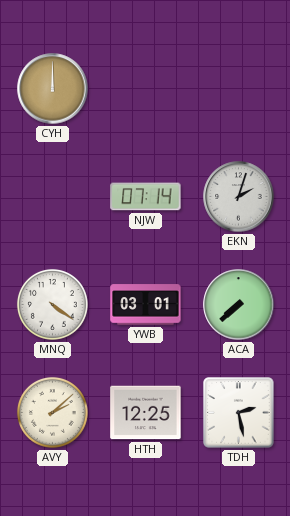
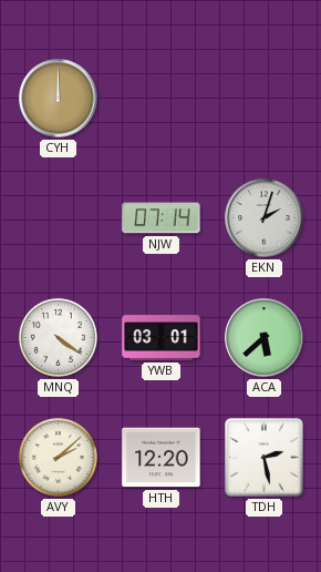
ACA: 7:38 -> 5:38
HTH: 12:25 -> 12:20
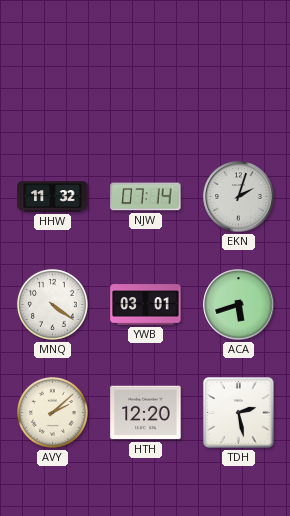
CYH: 12:00 -> none
HHW: none -> 11:32
ACA: 5:38 -> 5:42
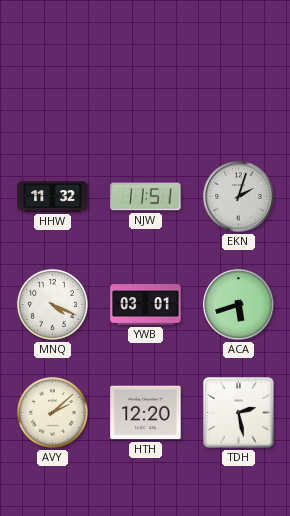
NJW: 07:14 -> 11:51
MNQ: 4:21 -> 4:19
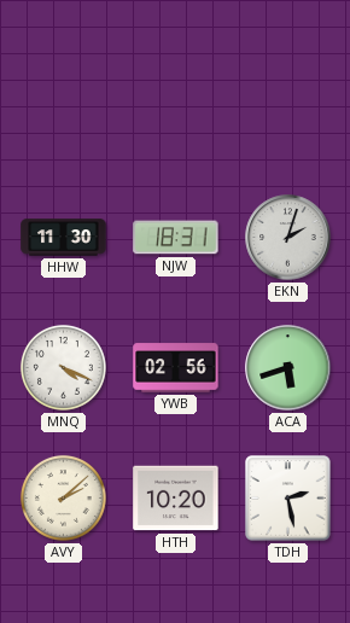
HHW: 11:32 -> 11:30
NJW: 11:51 -> 18:31
YWB: 03:01 -> 02:56
HTH: 12:20 -> 10:20
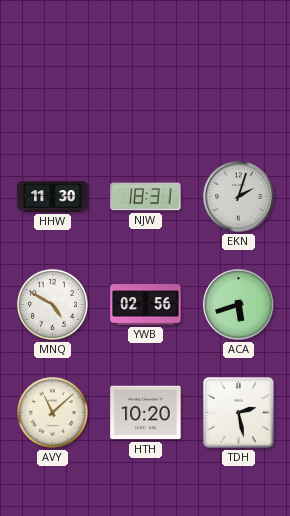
MNQ: 4:19 -> 4:50
AVY: 2:08 -> 11:08
